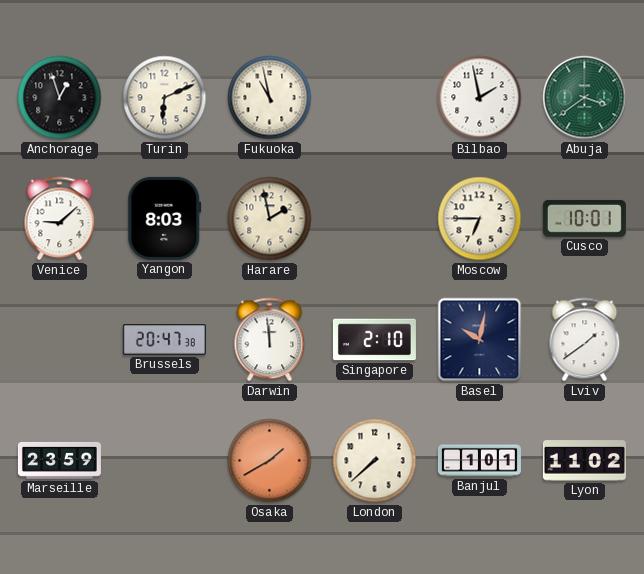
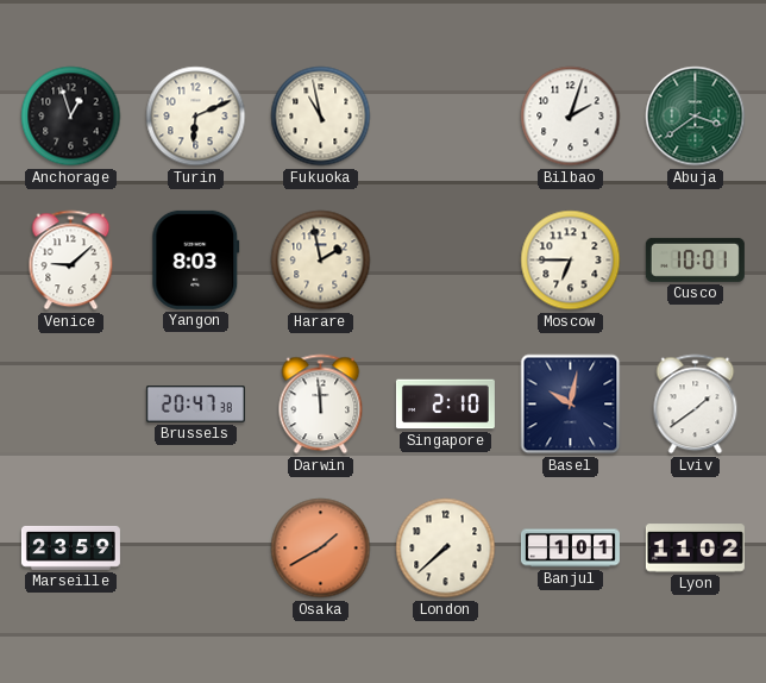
Bilbao: 1:58 -> 2:03
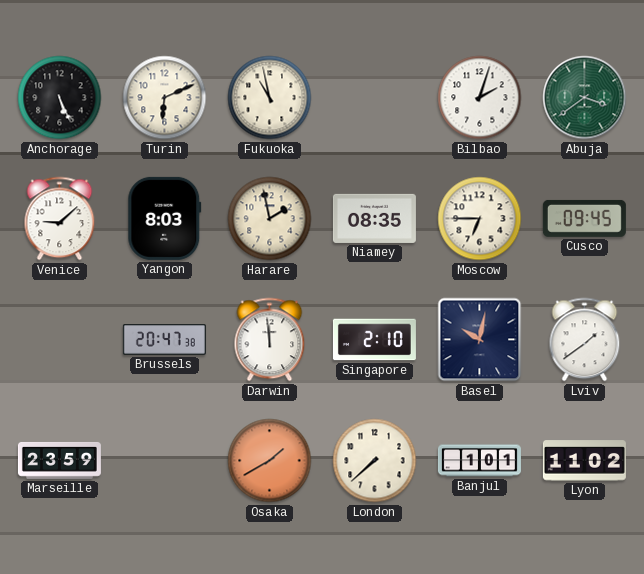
Anchorage: 12:57 -> 5:26
Niamey: none -> 08:35
Cusco: 10:01 -> 09:45
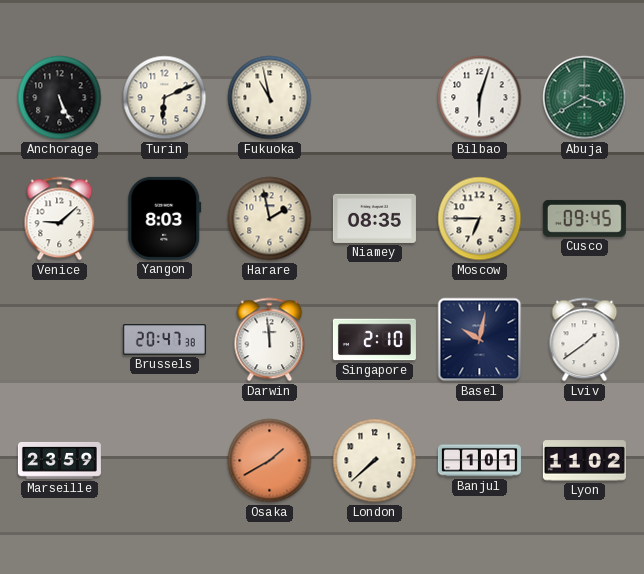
Bilbao: 2:03 -> 6:03
Abuja: 3:39 -> 3:40
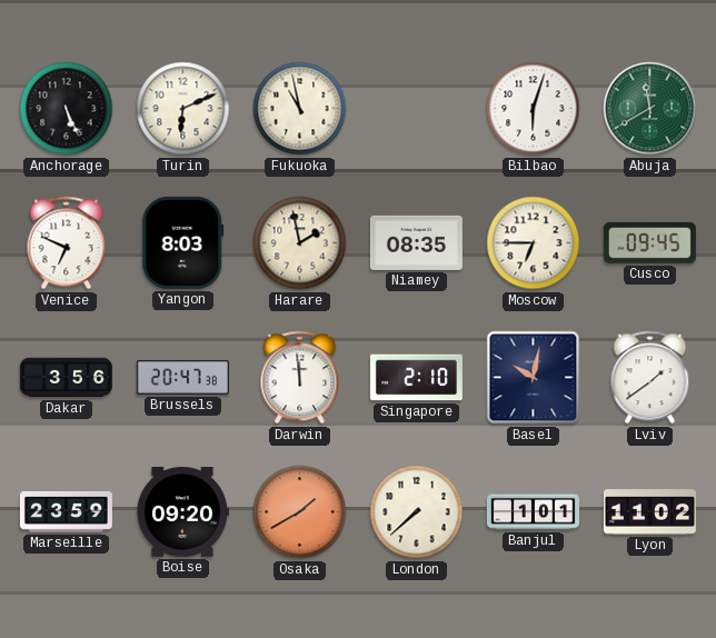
Abuja: 3:40 -> 11:40
Venice: 9:08 -> 6:49
Dakar: none -> 3:56
Boise: none -> 09:20
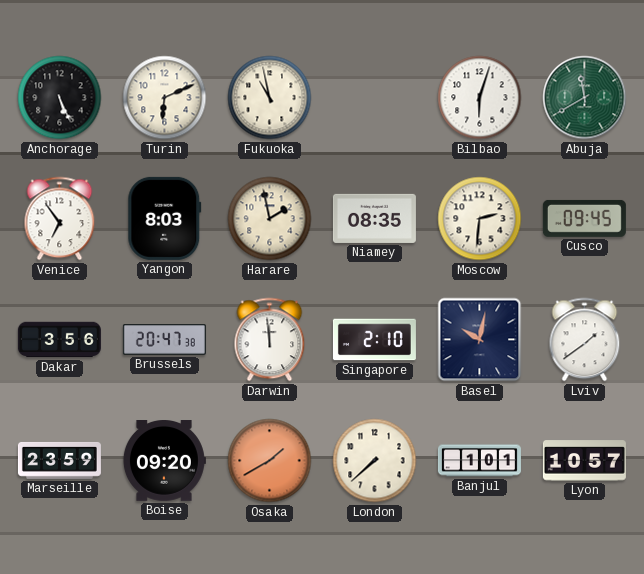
Venice: 6:49 -> 6:54
Moscow: 6:45 -> 2:31
Lyon: 11:02 -> 10:57
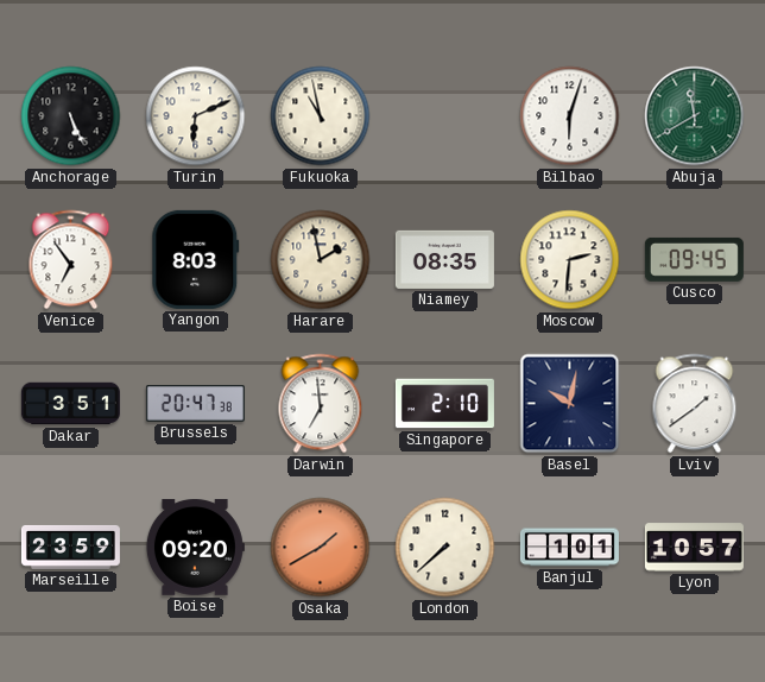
Dakar: 3:56 -> 3:51
Darwin: 11:59 -> 6:59
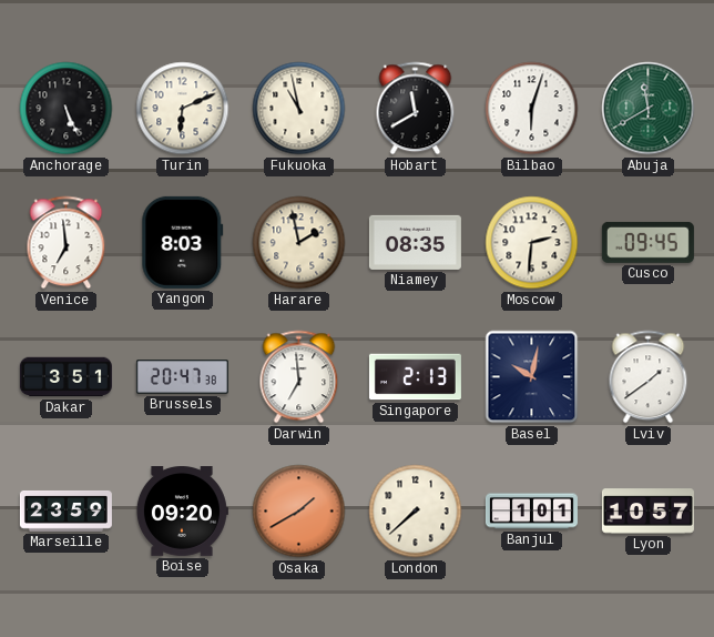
Hobart: none -> 11:40
Venice: 6:54 -> 6:59
Singapore: 2:10 -> 2:13
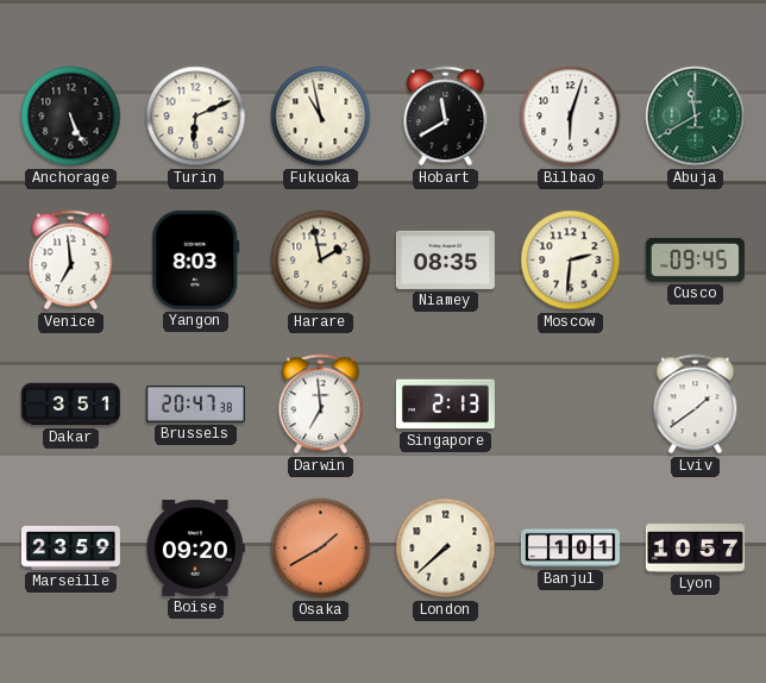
Basel: 10:02 -> none
